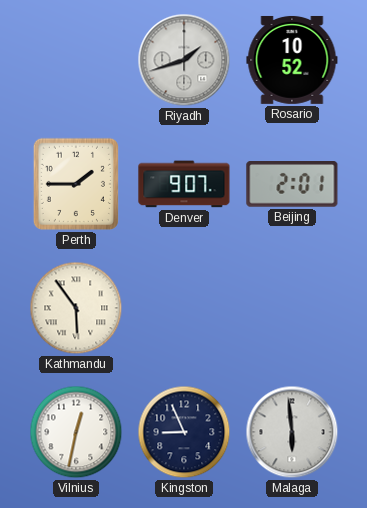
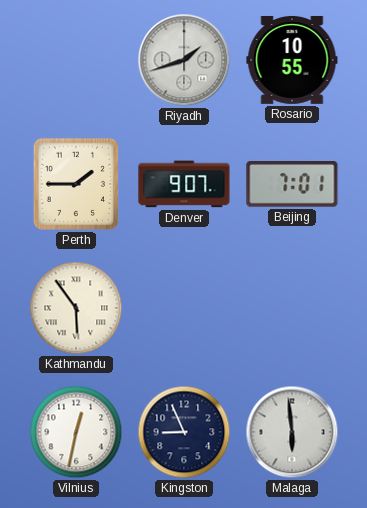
Rosario: 10:52 -> 10:55
Beijing: 2:01 -> 7:01
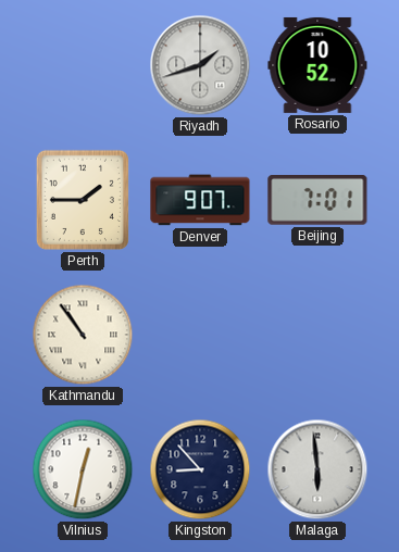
Rosario: 10:55 -> 10:52
Kathmandu: 5:54 -> 10:54
Kingston: 8:56 -> 8:53
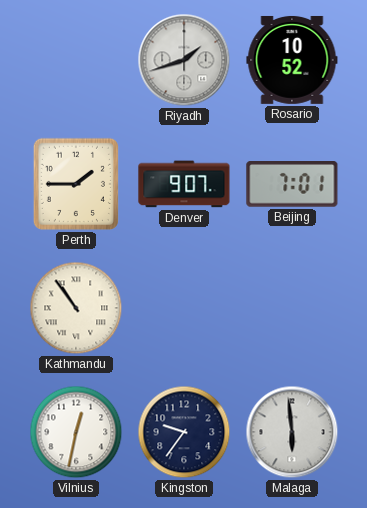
Kingston: 8:53 -> 9:36
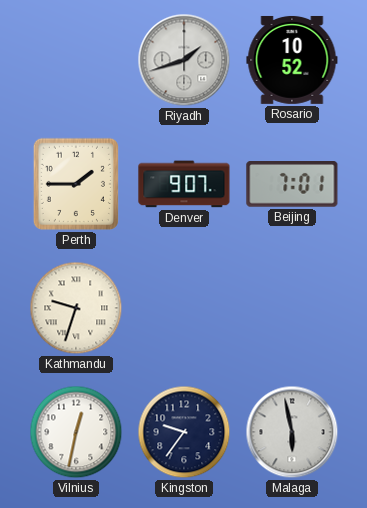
Kathmandu: 10:54 -> 9:33
Malaga: 5:59 -> 5:58
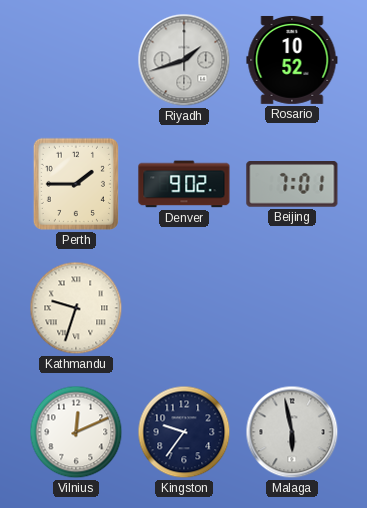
Denver: 9:07 -> 9:02
Vilnius: 12:32 -> 12:11
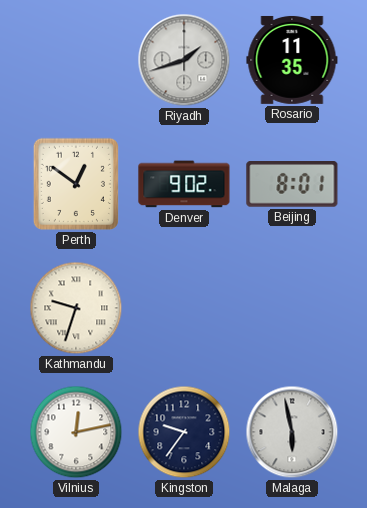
Rosario: 10:52 -> 11:35
Perth: 1:45 -> 12:51
Beijing: 7:01 -> 8:01
Vilnius: 12:11 -> 12:13
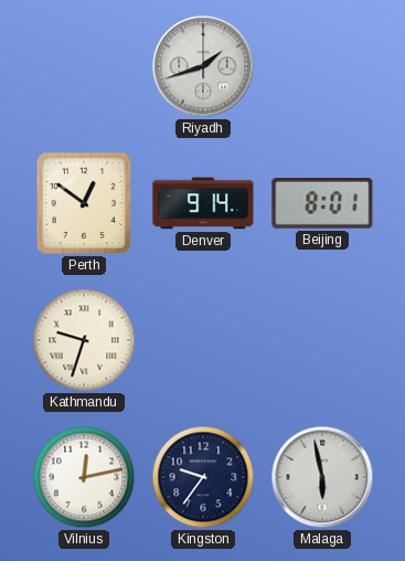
Rosario: 11:35 -> none
Denver: 9:02 -> 9:14
